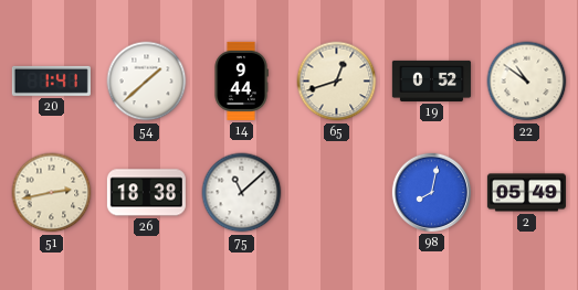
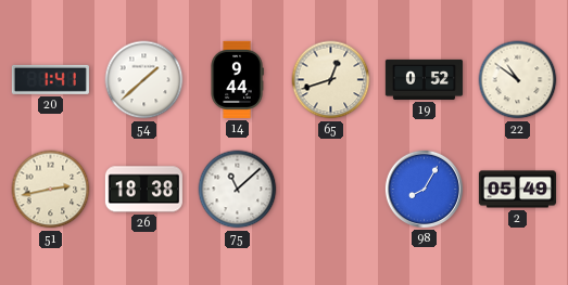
98: 8:02 -> 8:05
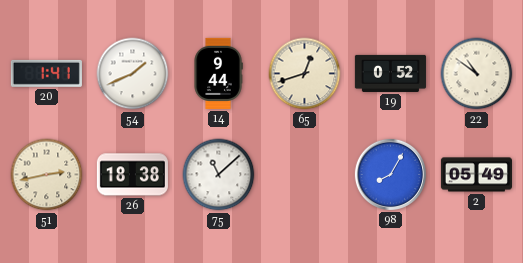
54: 1:38 -> 1:41
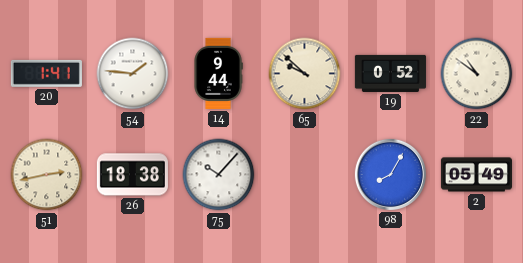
54: 1:41 -> 1:46
65: 12:42 -> 9:52
75: 11:08 -> 10:07
